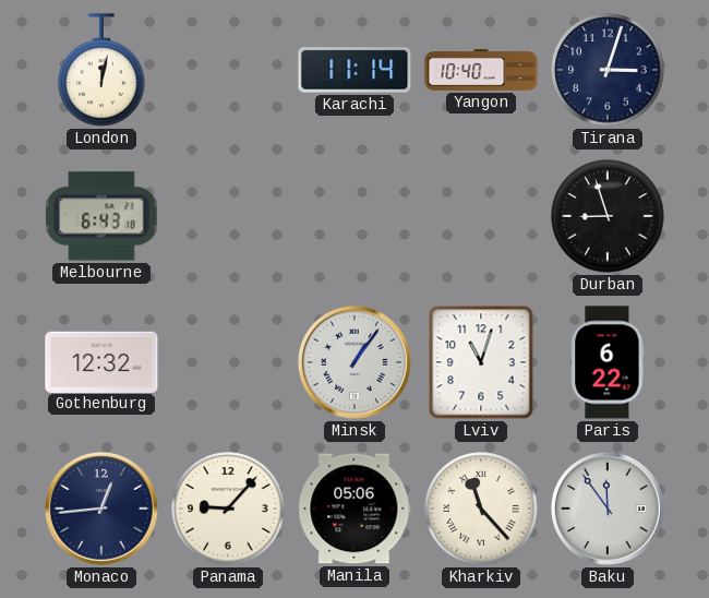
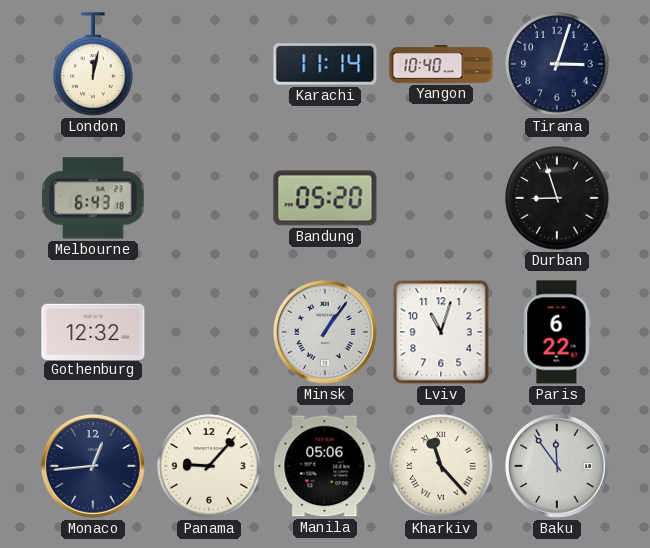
Bandung: none -> 05:20
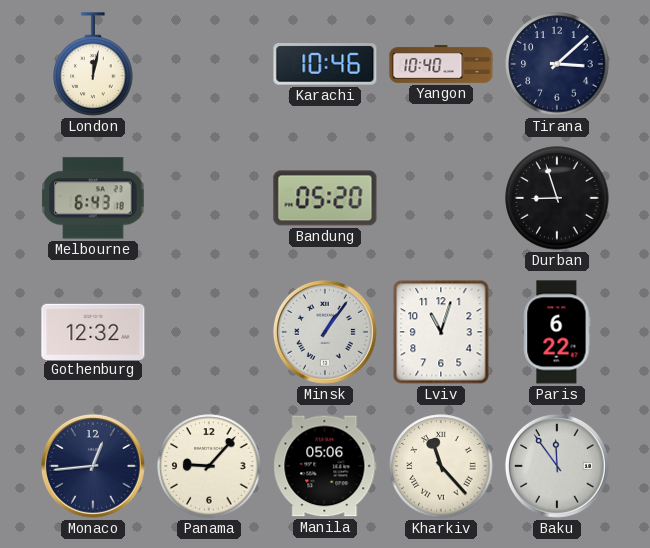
Karachi: 11:14 -> 10:46
Tirana: 3:03 -> 3:08
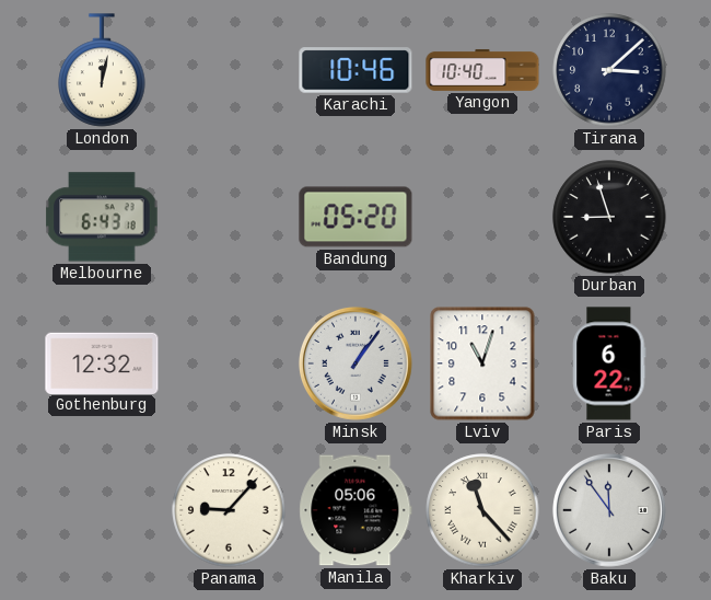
Monaco: 12:44 -> none
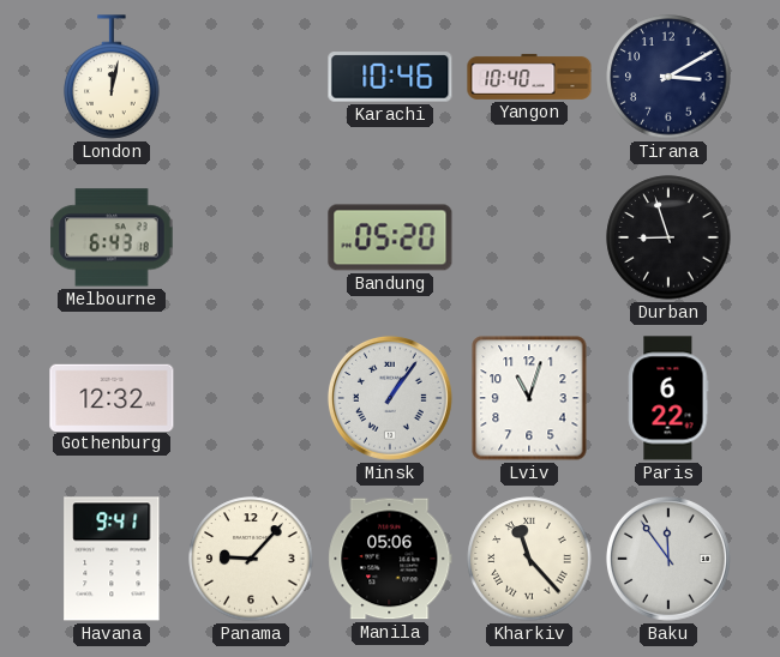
Tirana: 3:08 -> 3:10
Havana: none -> 9:41
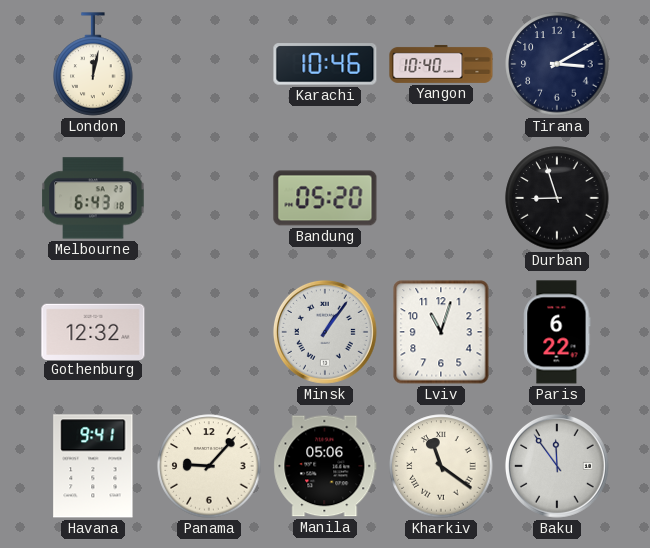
Kharkiv: 11:23 -> 11:21
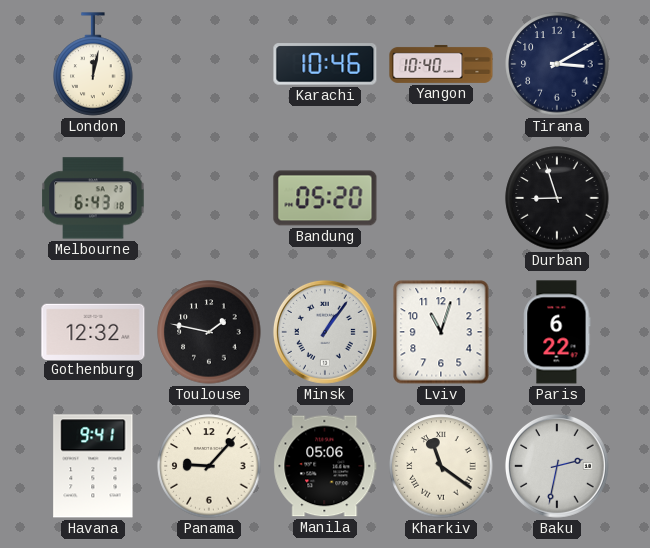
Toulouse: none -> 1:47
Baku: 11:54 -> 2:32
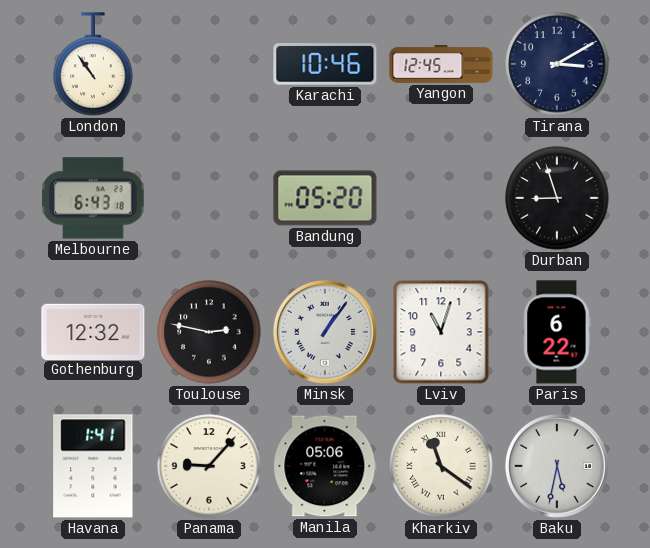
London: 12:02 -> 10:54
Yangon: 10:40 -> 12:45
Toulouse: 1:47 -> 2:47
Havana: 9:41 -> 1:41
Baku: 2:32 -> 5:32
